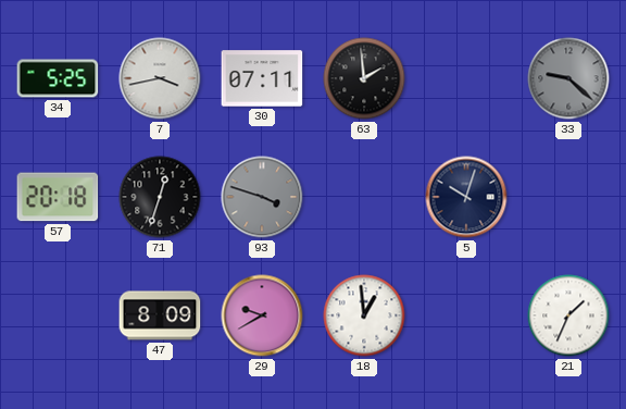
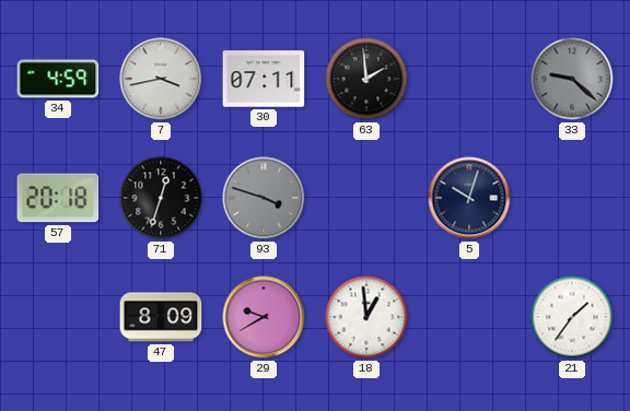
34: 5:25 -> 4:59
21: 1:34 -> 1:36
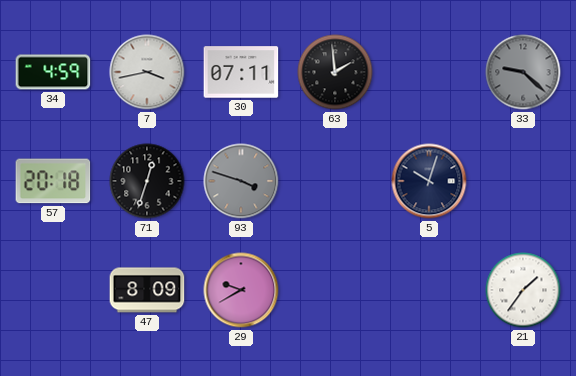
18: 12:59 -> none
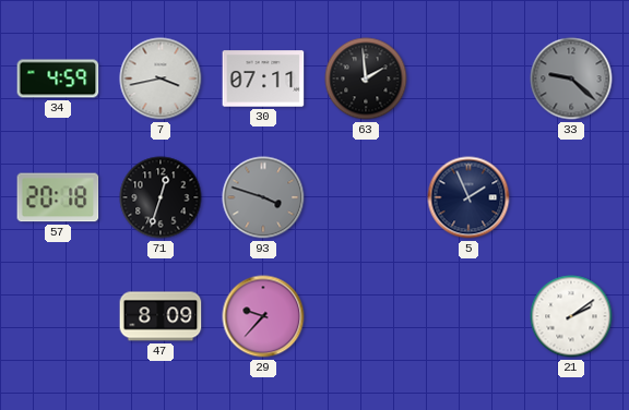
5: 10:03 -> 1:56
29: 9:40 -> 9:37
21: 1:36 -> 2:09
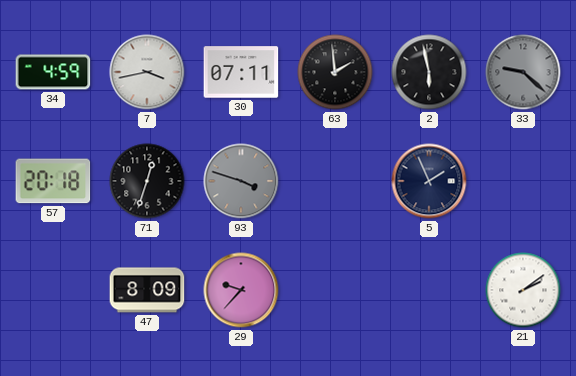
2: none -> 5:58
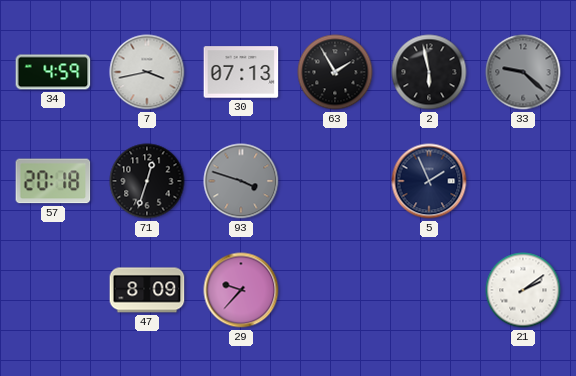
30: 07:11 -> 07:13
63: 1:59 -> 1:55
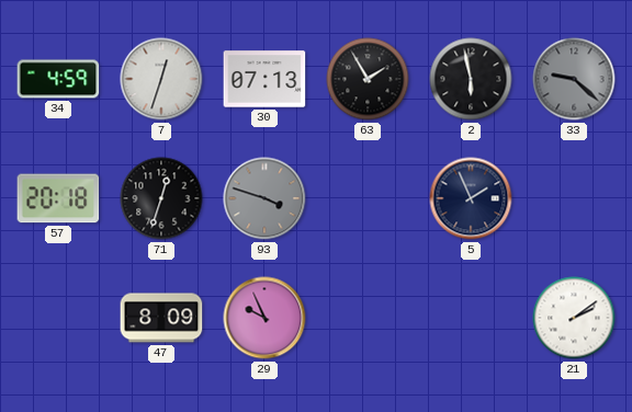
7: 3:43 -> 12:33
29: 9:37 -> 9:56
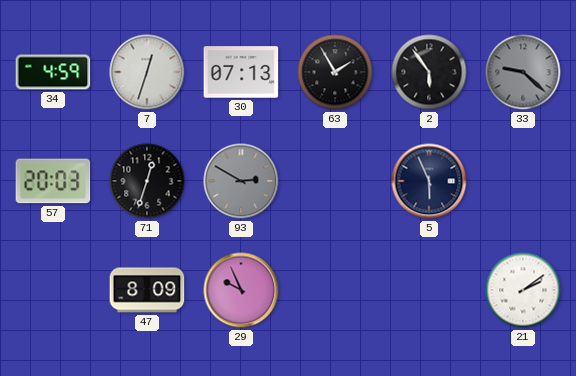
2: 5:58 -> 5:54
57: 20:18 -> 20:03
93: 3:48 -> 2:50
5: 1:56 -> 5:56
